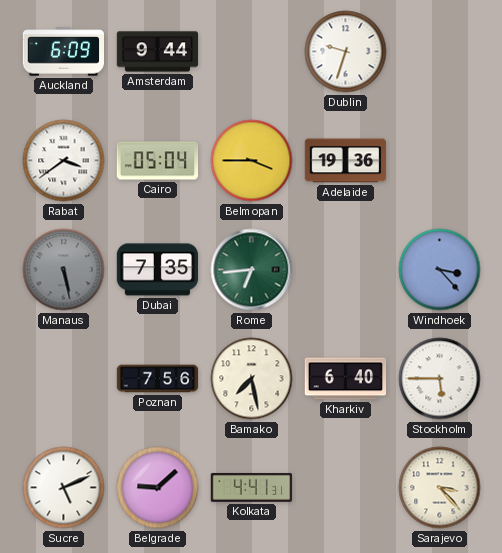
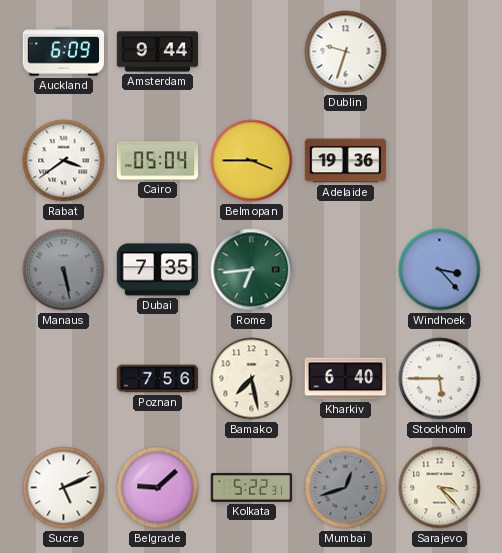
Kolkata: 4:41 -> 5:22
Mumbai: none -> 12:42
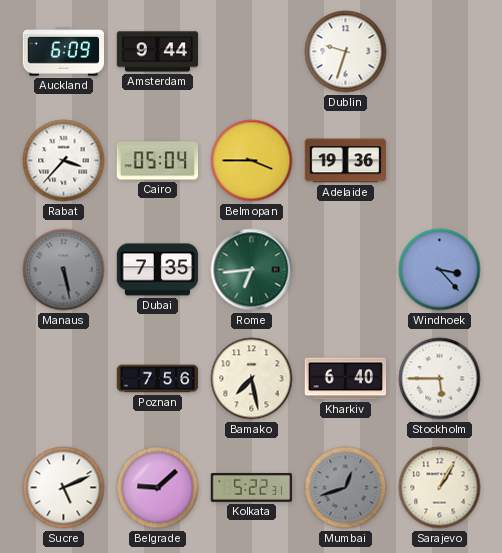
Rabat: 3:39 -> 3:37
Sarajevo: 3:23 -> 1:05
